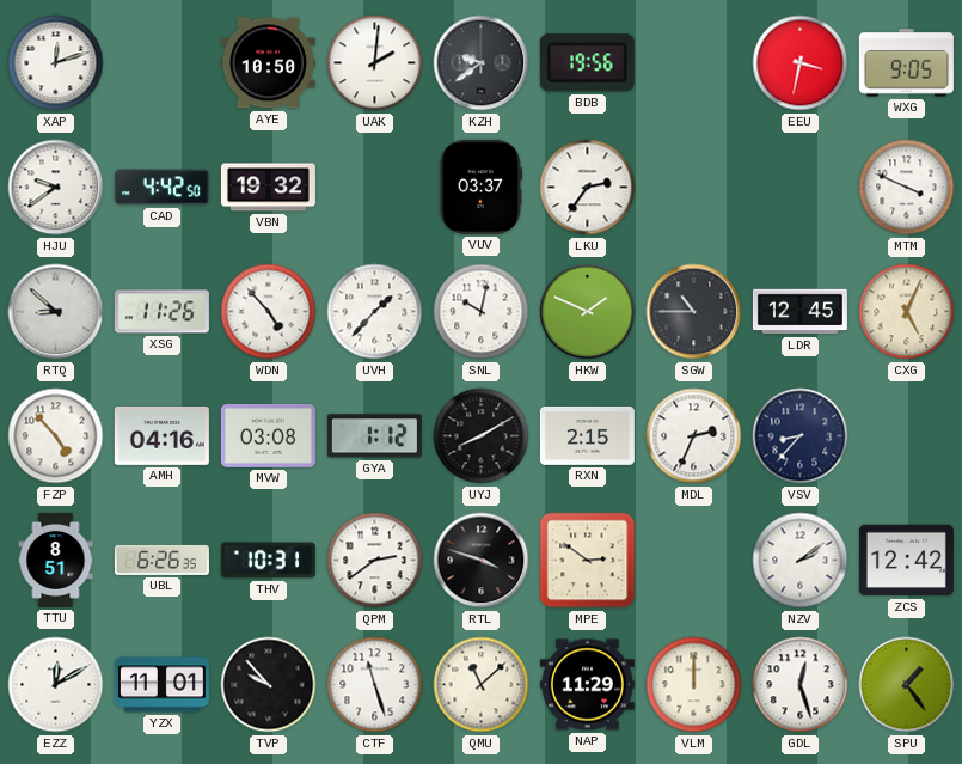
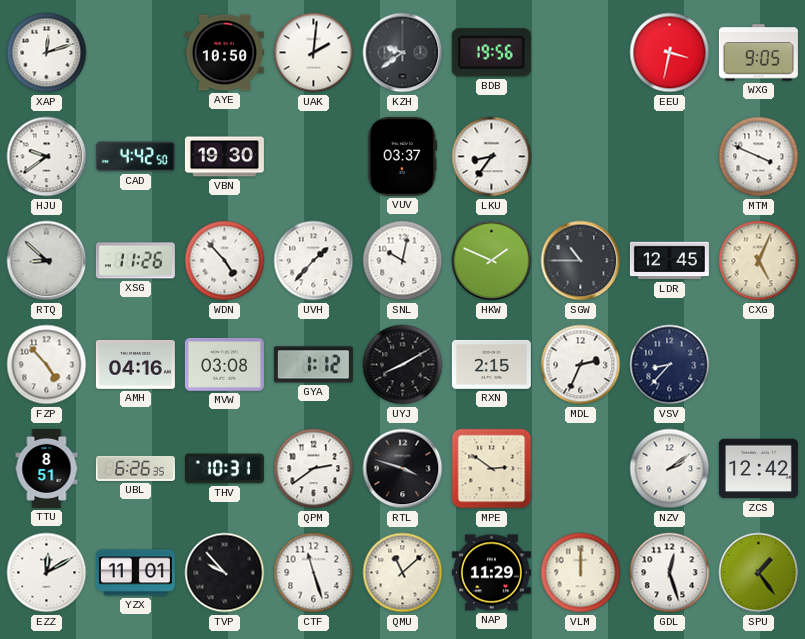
VBN: 19:32 -> 19:30
LKU: 2:36 -> 8:36
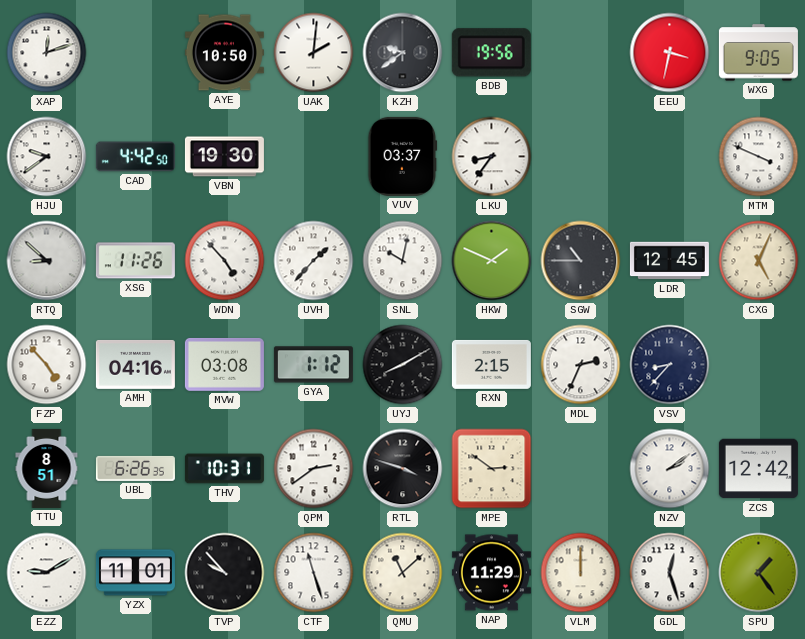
EZZ: 12:10 -> 9:10
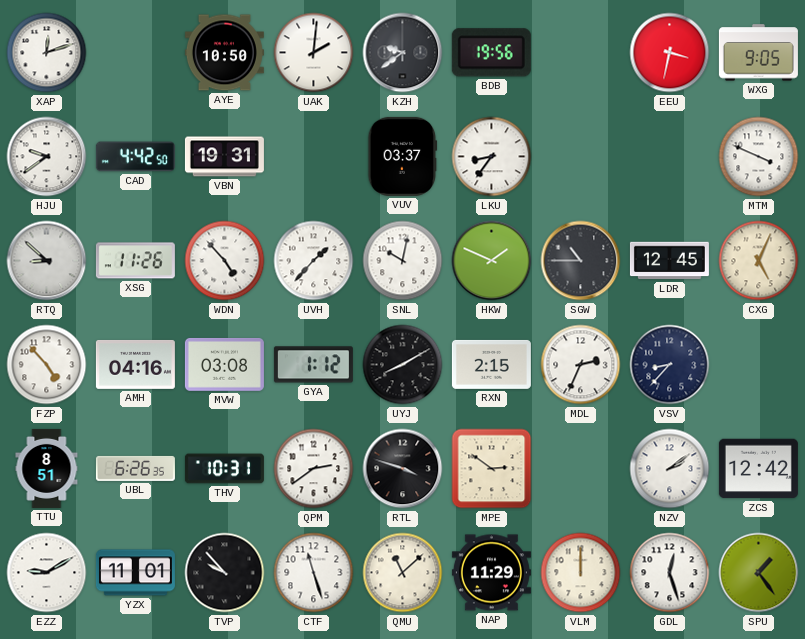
VBN: 19:30 -> 19:31
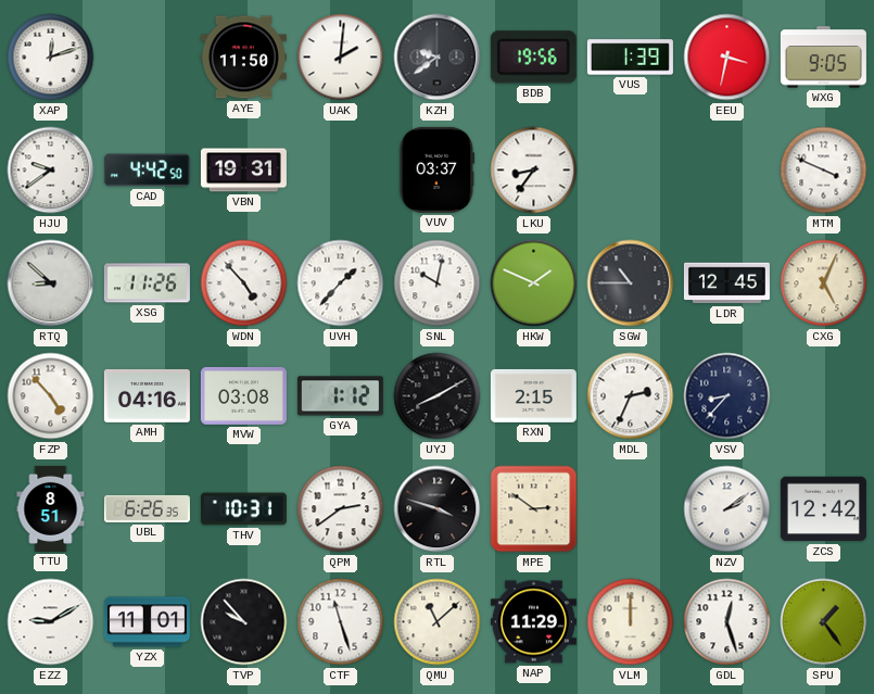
AYE: 10:50 -> 11:50
VUS: none -> 1:39
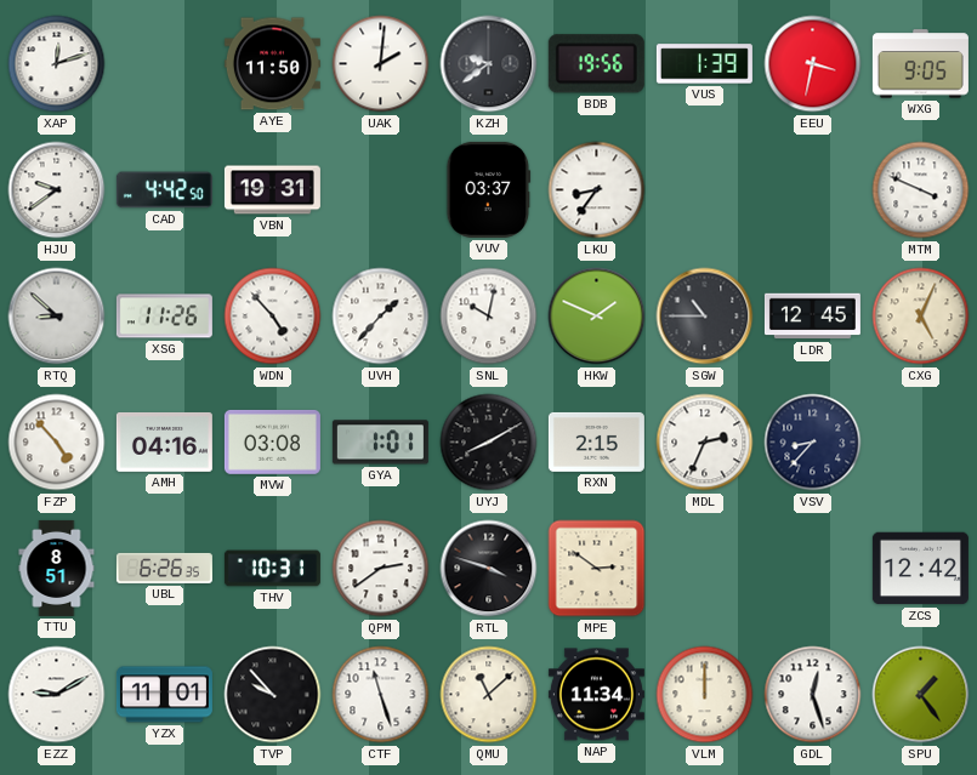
GYA: 1:12 -> 1:01
NZV: 2:09 -> none
NAP: 11:29 -> 11:34
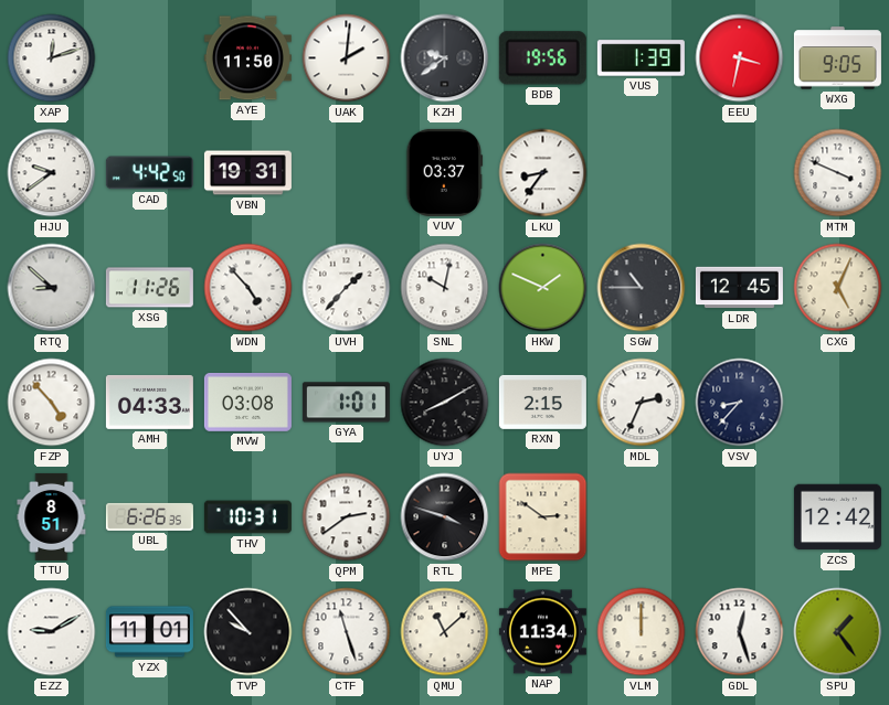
AMH: 04:16 -> 04:33
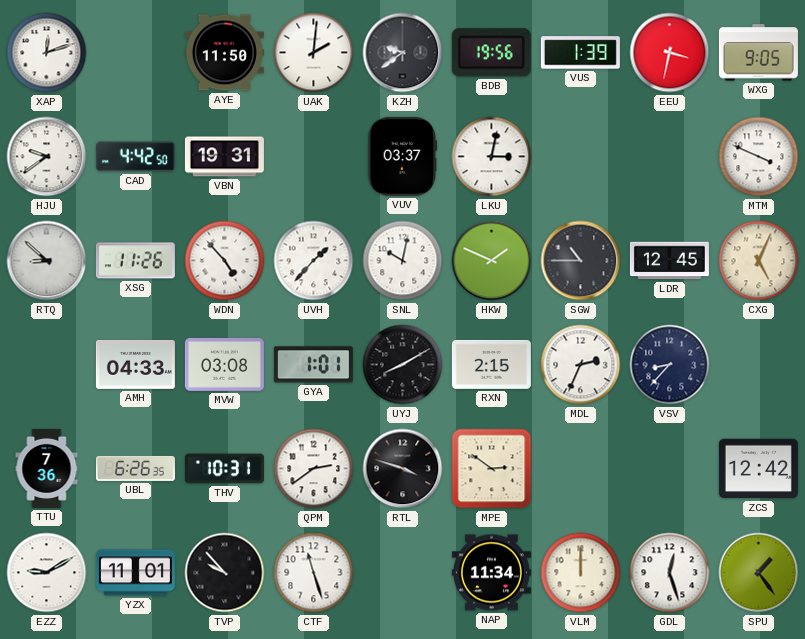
LKU: 8:36 -> 3:02
FZP: 4:53 -> none
TTU: 8:51 -> 7:36
QMU: 11:08 -> none
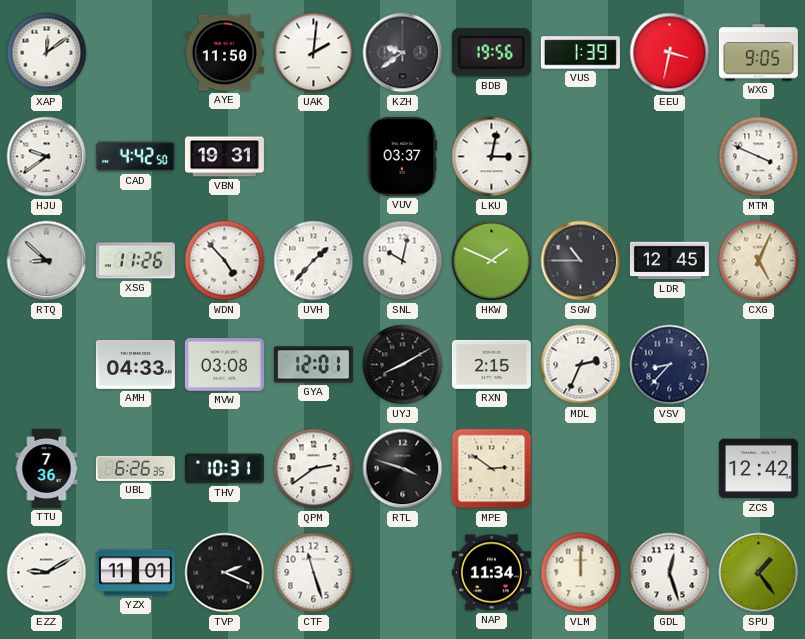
XAP: 12:12 -> 12:09
GYA: 1:01 -> 12:01
TVP: 9:53 -> 2:19
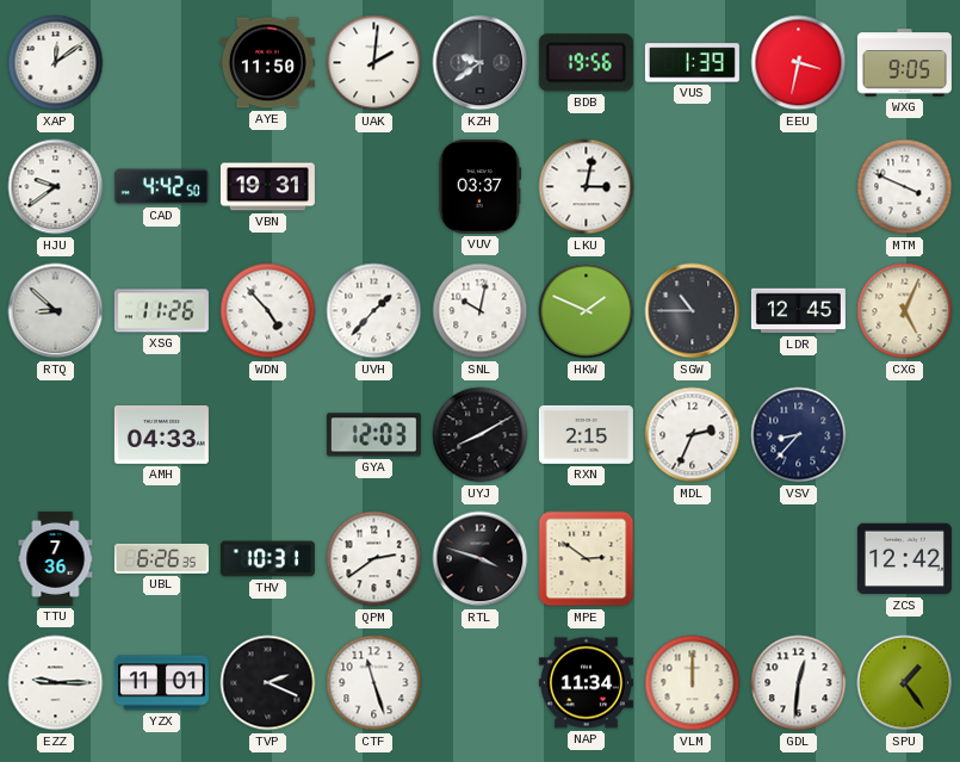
MVW: 03:08 -> none
GYA: 12:01 -> 12:03
EZZ: 9:10 -> 9:15
GDL: 12:27 -> 12:31
